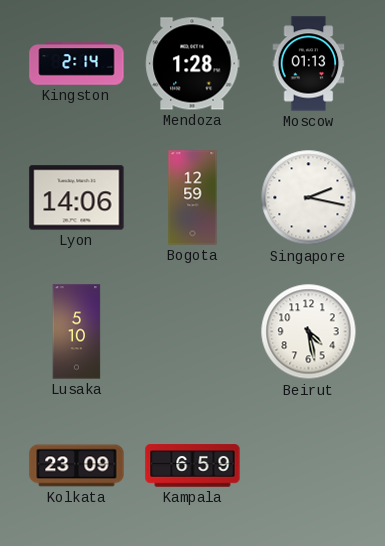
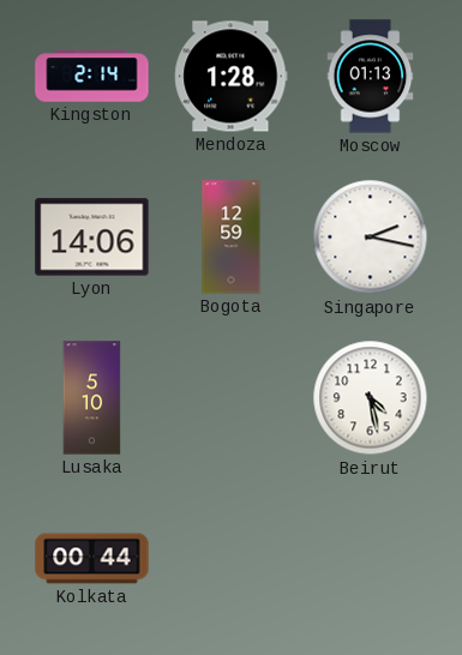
Kolkata: 23:09 -> 00:44
Kampala: 6:59 -> none
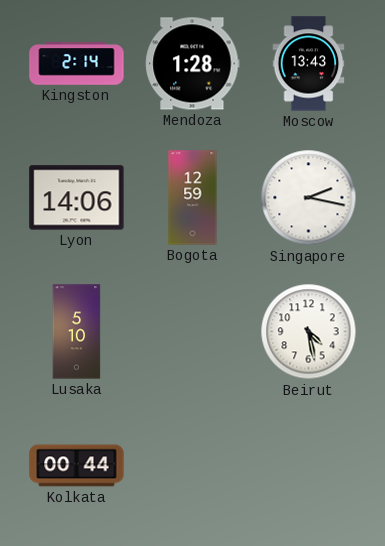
Moscow: 01:13 -> 13:43
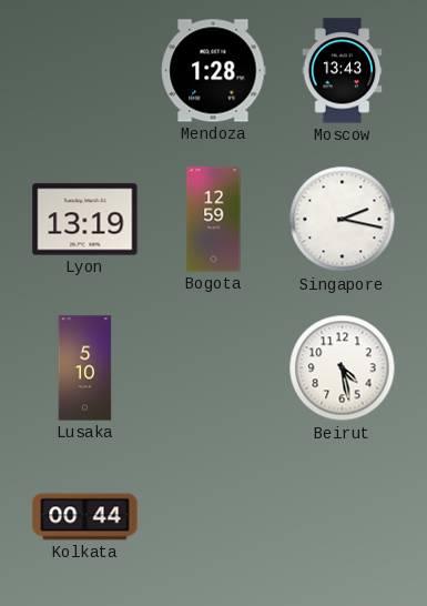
Kingston: 2:14 -> none
Lyon: 14:06 -> 13:19
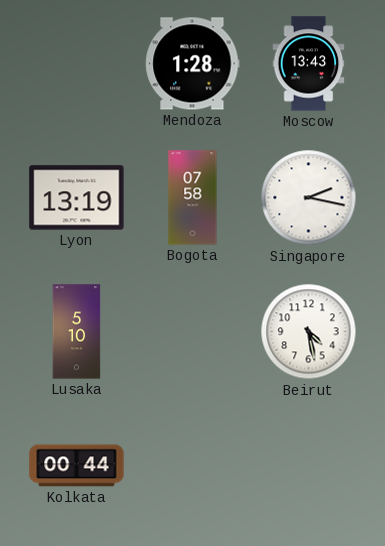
Bogota: 12:59 -> 07:58
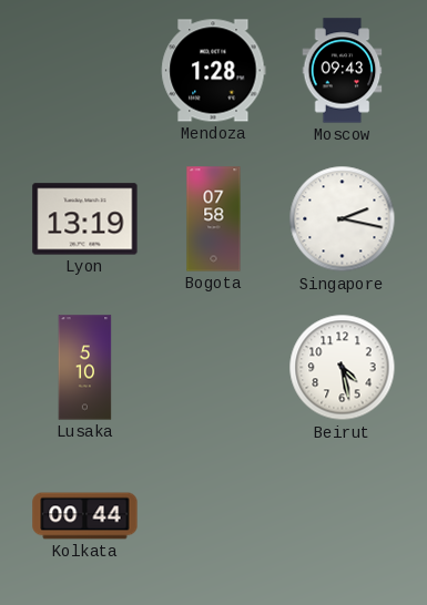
Moscow: 13:43 -> 09:43
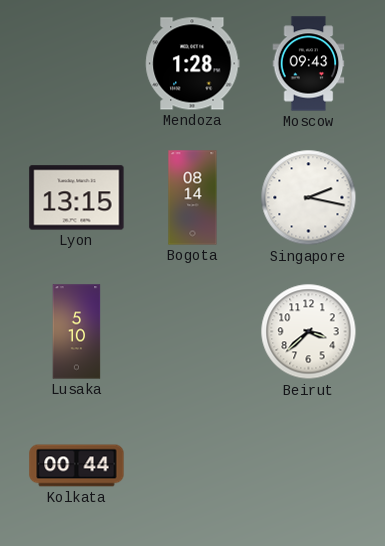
Lyon: 13:19 -> 13:15
Bogota: 07:58 -> 08:14
Beirut: 4:28 -> 3:38
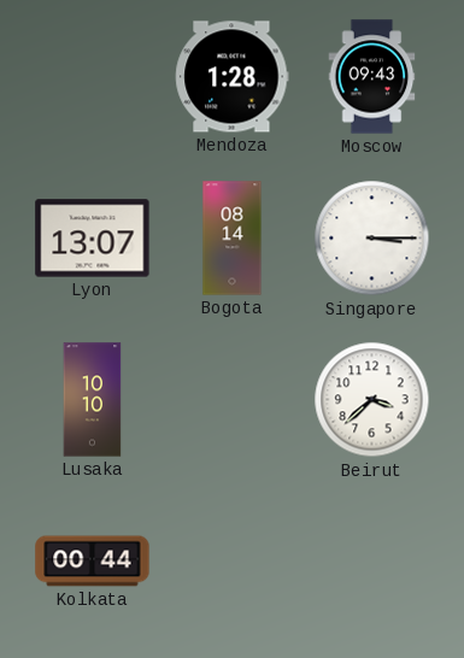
Lyon: 13:15 -> 13:07
Singapore: 2:17 -> 3:15
Lusaka: 5:10 -> 10:10
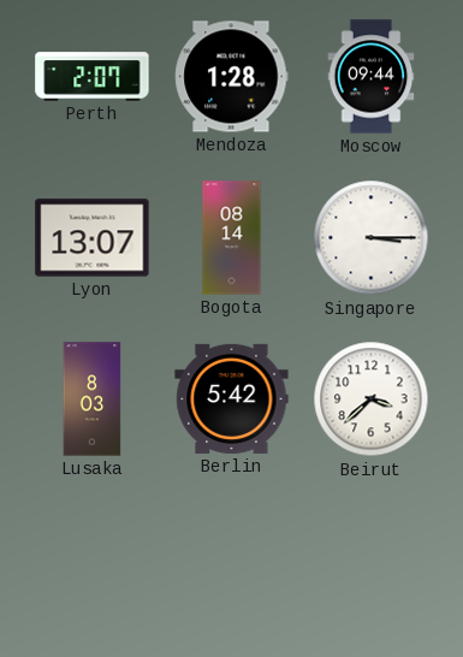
Perth: none -> 2:07
Moscow: 09:43 -> 09:44
Lusaka: 10:10 -> 8:03
Berlin: none -> 5:42
Kolkata: 00:44 -> none
